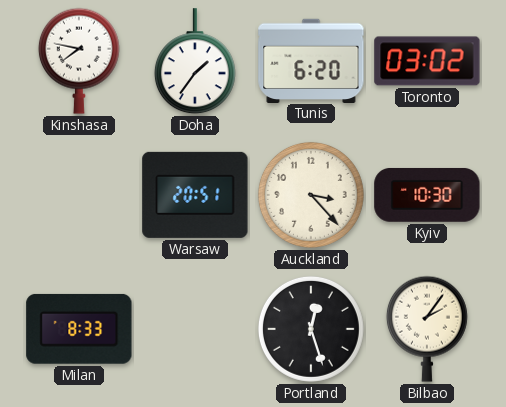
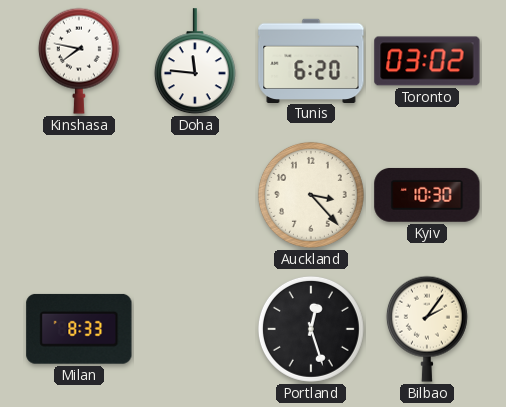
Doha: 1:36 -> 11:46
Warsaw: 20:51 -> none
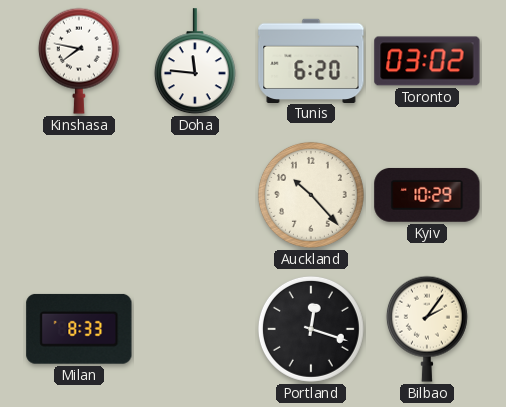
Auckland: 3:23 -> 10:23
Kyiv: 10:30 -> 10:29
Portland: 12:27 -> 12:18
